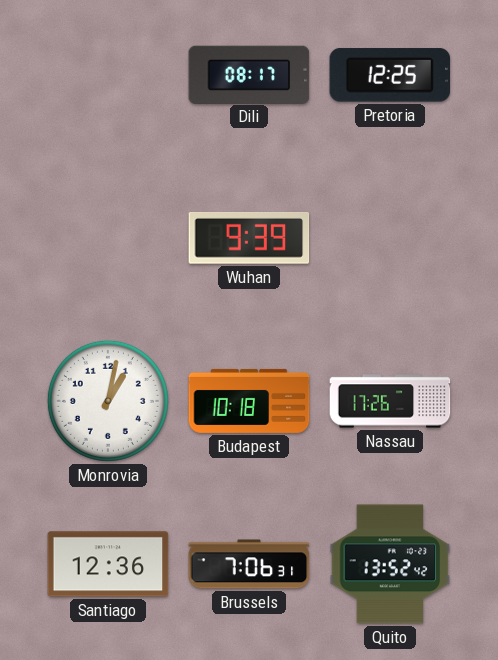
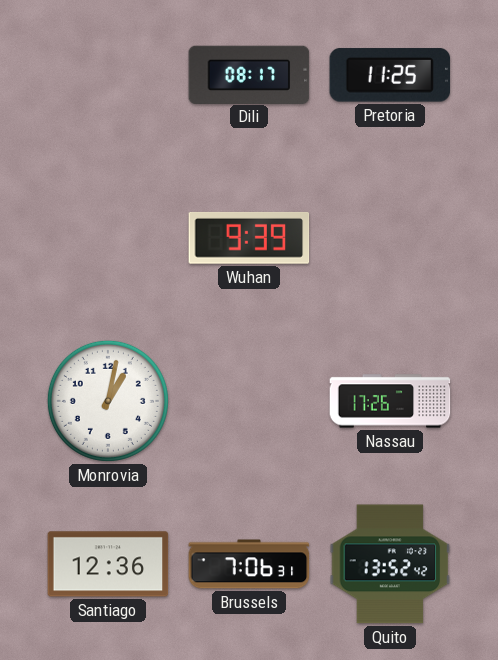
Pretoria: 12:25 -> 11:25
Budapest: 10:18 -> none
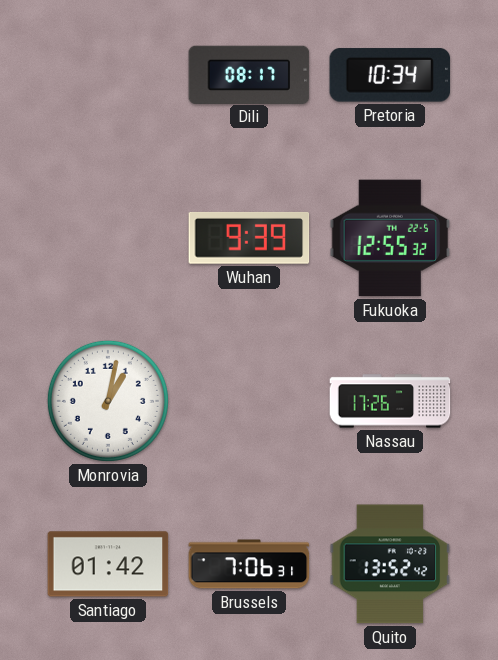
Pretoria: 11:25 -> 10:34
Fukuoka: none -> 12:55
Santiago: 12:36 -> 01:42
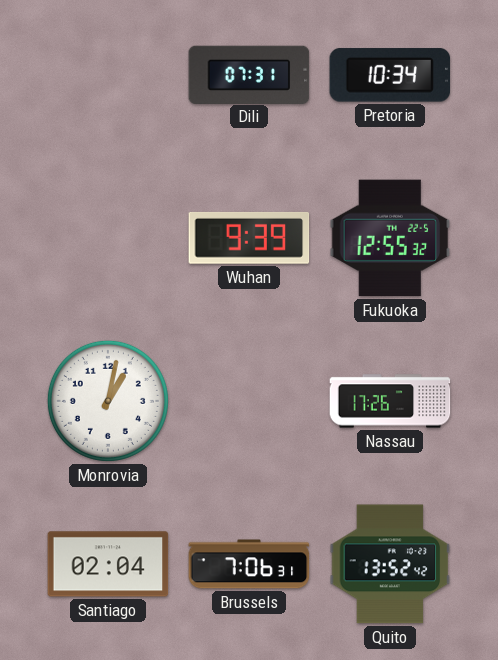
Dili: 08:17 -> 07:31
Santiago: 01:42 -> 02:04
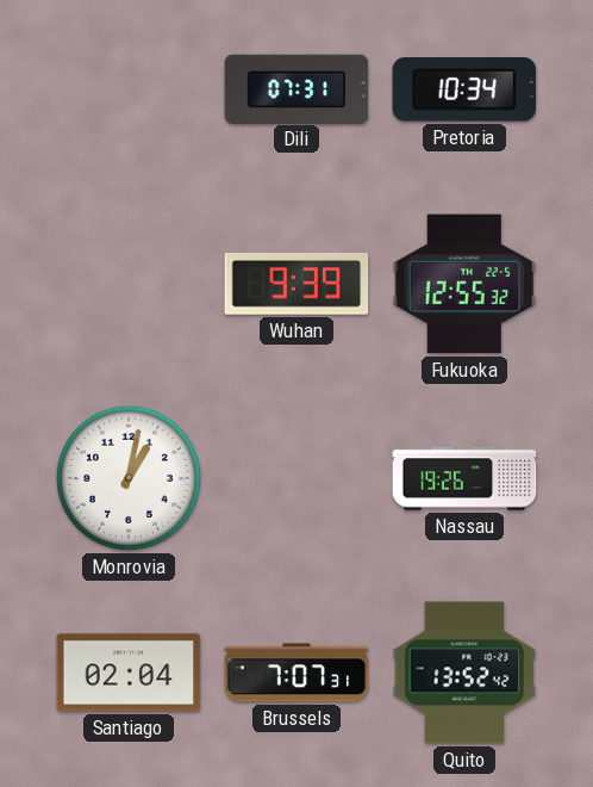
Nassau: 17:26 -> 19:26
Brussels: 7:06 -> 7:07
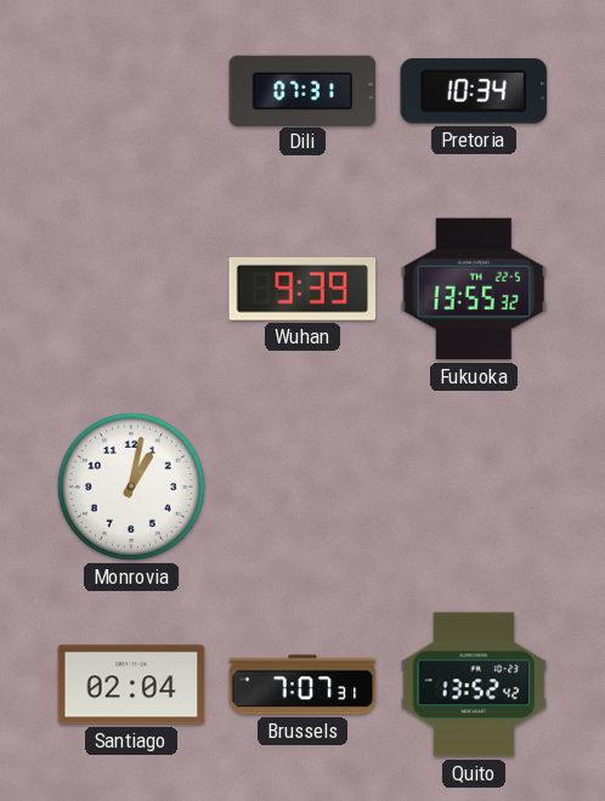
Fukuoka: 12:55 -> 13:55
Nassau: 19:26 -> none
